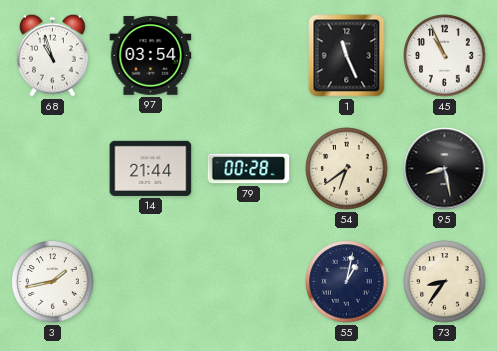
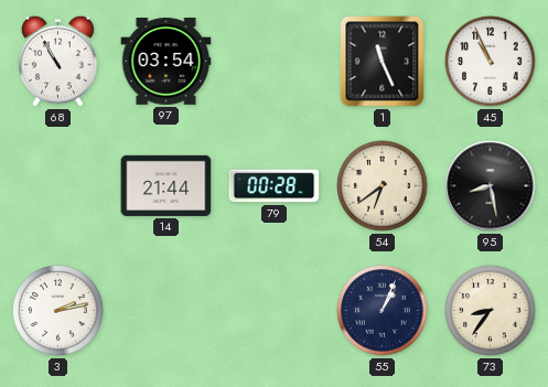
68: 10:57 -> 10:55
3: 1:43 -> 2:13
55: 1:02 -> 1:04
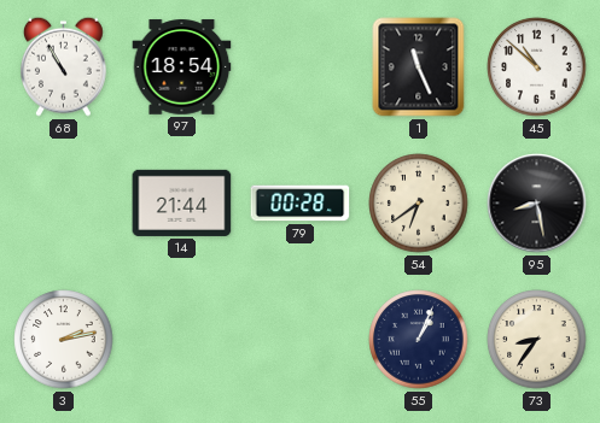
97: 03:54 -> 18:54
45: 10:56 -> 10:52
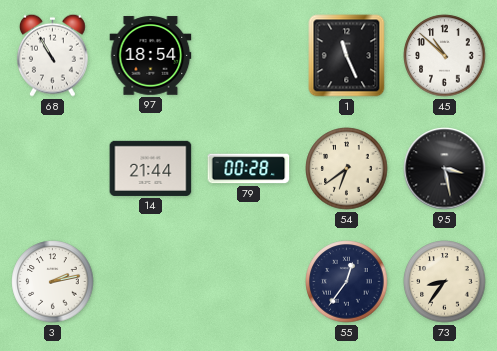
95: 8:28 -> 3:28
55: 1:04 -> 12:36
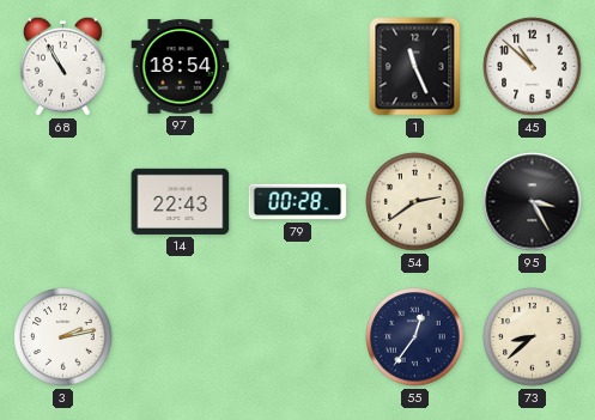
14: 21:44 -> 22:43
54: 6:39 -> 2:39
95: 3:28 -> 3:25
73: 8:36 -> 8:38
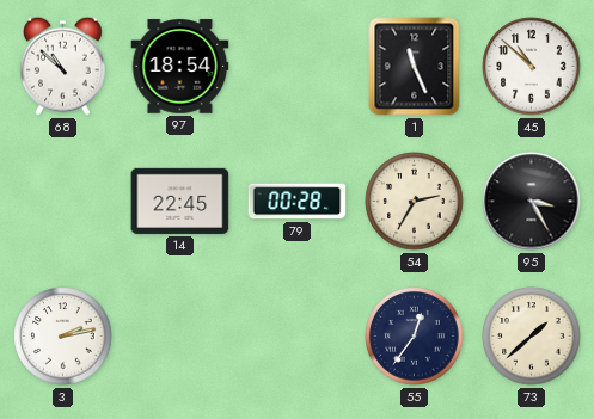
68: 10:55 -> 10:52
14: 22:43 -> 22:45
54: 2:39 -> 2:35
73: 8:38 -> 1:38
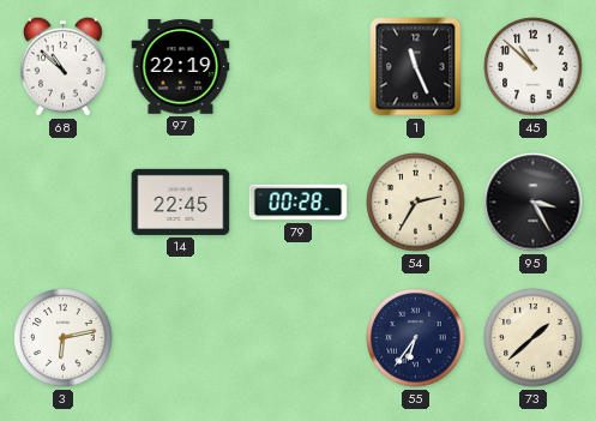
97: 18:54 -> 22:19
3: 2:13 -> 6:13
55: 12:36 -> 6:36
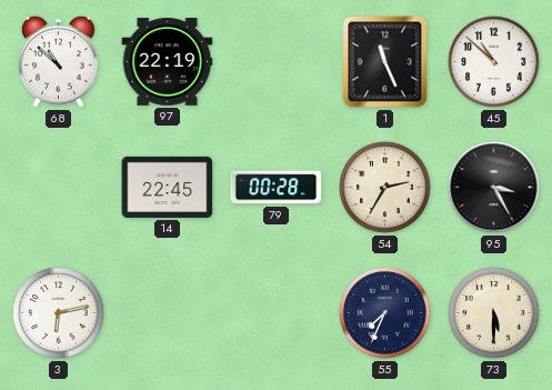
55: 6:36 -> 7:34
73: 1:38 -> 5:30
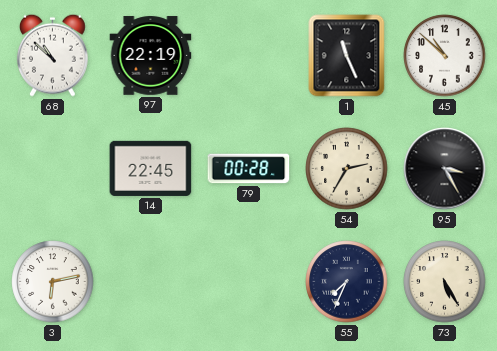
73: 5:30 -> 5:25
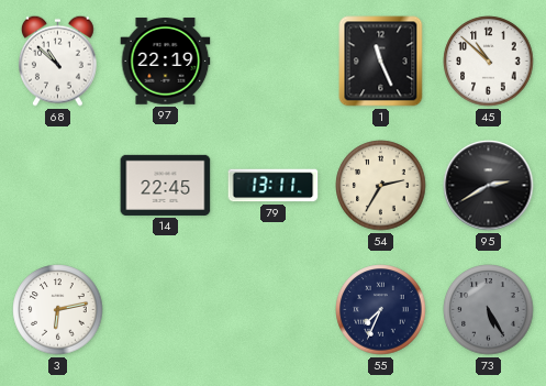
79: 00:28 -> 13:11
95: 3:25 -> 2:40
73 dial: cream -> grey
